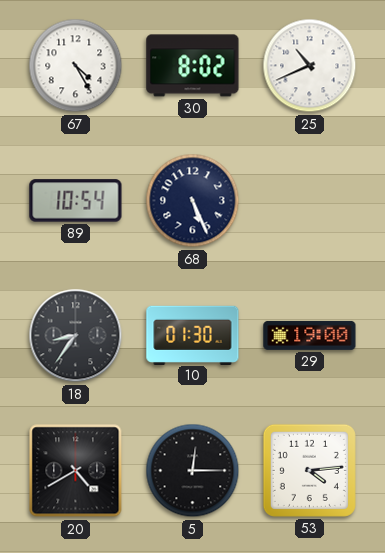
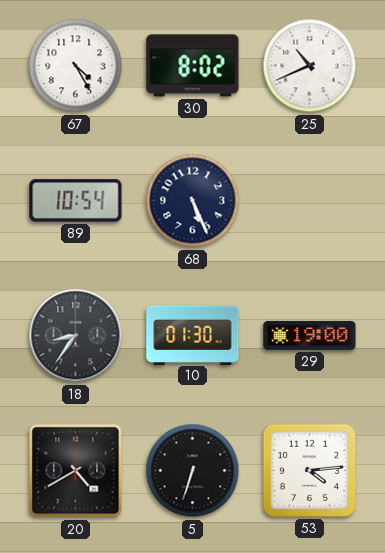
5: 12:15 -> 6:33
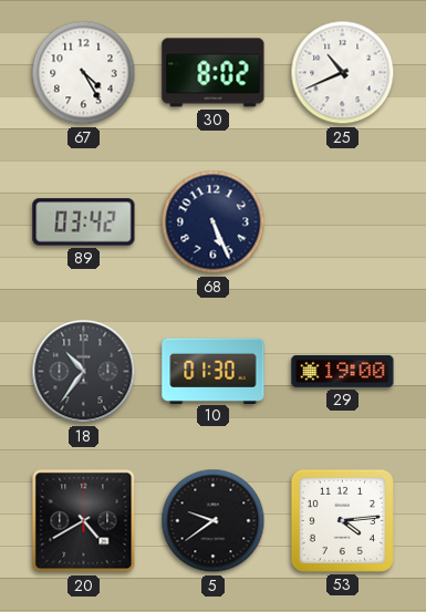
89: 10:54 -> 03:42
18: 8:36 -> 10:36
5: 6:33 -> 9:39
